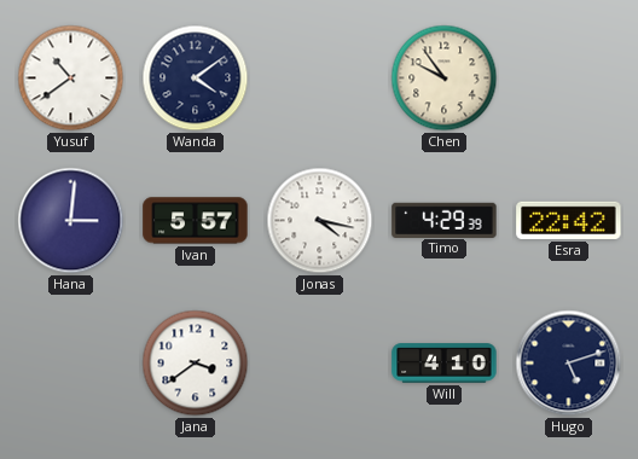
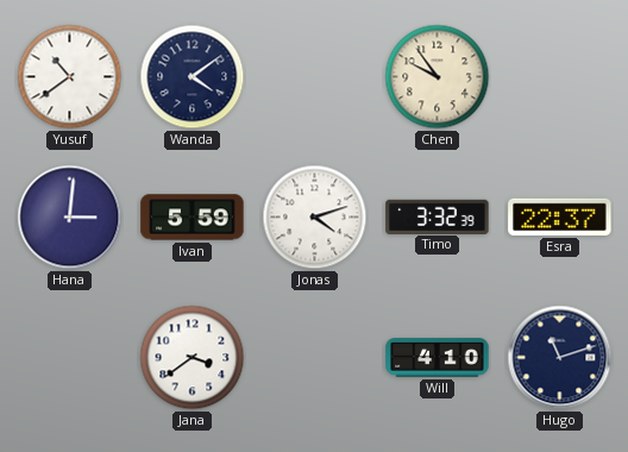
Ivan: 5:57 -> 5:59
Jonas: 4:17 -> 4:12
Timo: 4:29 -> 3:32
Esra: 22:42 -> 22:37
Hugo: 5:12 -> 11:12
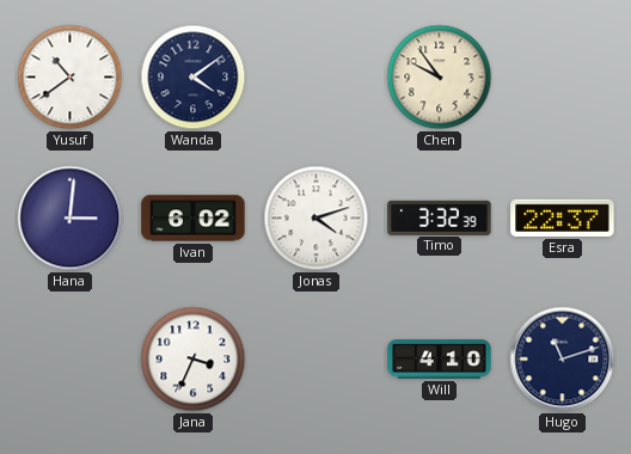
Ivan: 5:59 -> 6:02
Jana: 3:39 -> 3:34
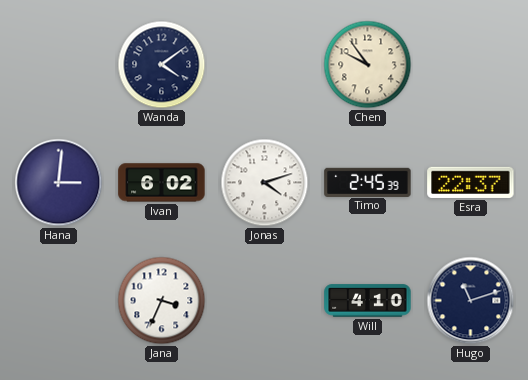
Yusuf: 10:39 -> none
Timo: 3:32 -> 2:45
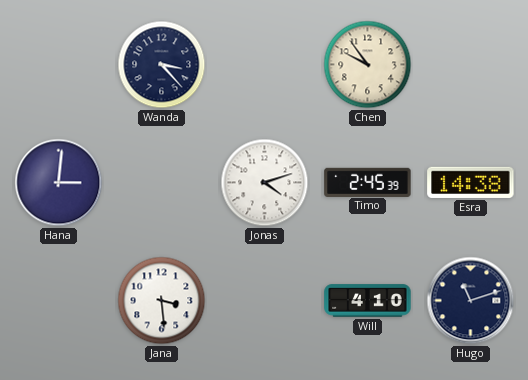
Wanda: 4:09 -> 3:23
Ivan: 6:02 -> none
Esra: 22:37 -> 14:38
Jana: 3:34 -> 3:29
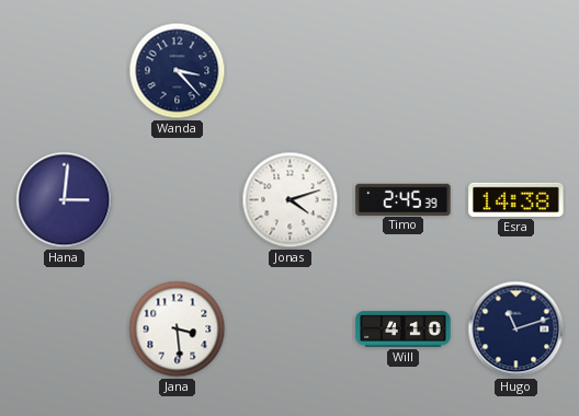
Chen: 9:54 -> none
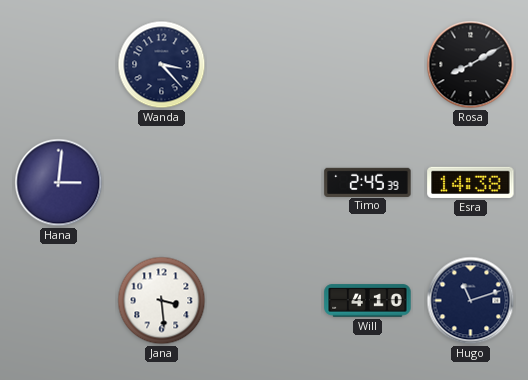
Rosa: none -> 8:10
Jonas: 4:12 -> none
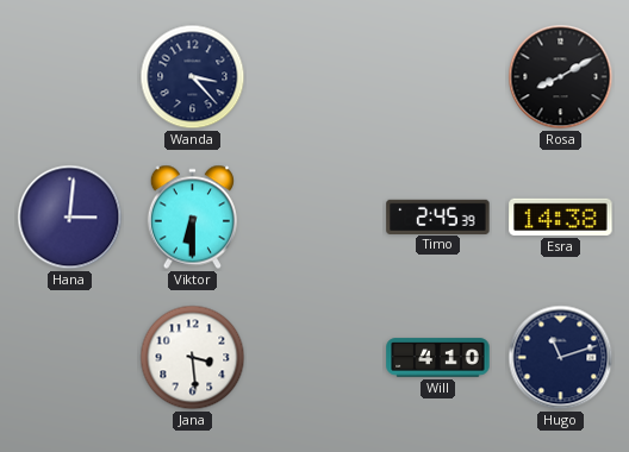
Viktor: none -> 6:30
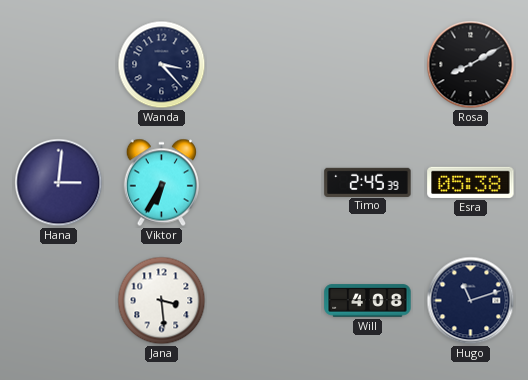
Viktor: 6:30 -> 6:35
Esra: 14:38 -> 05:38
Will: 4:10 -> 4:08
